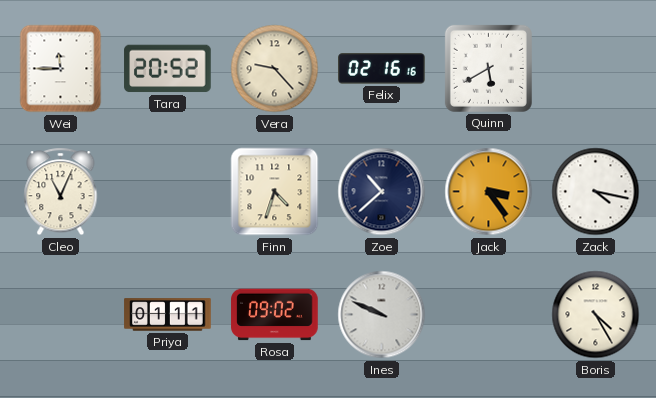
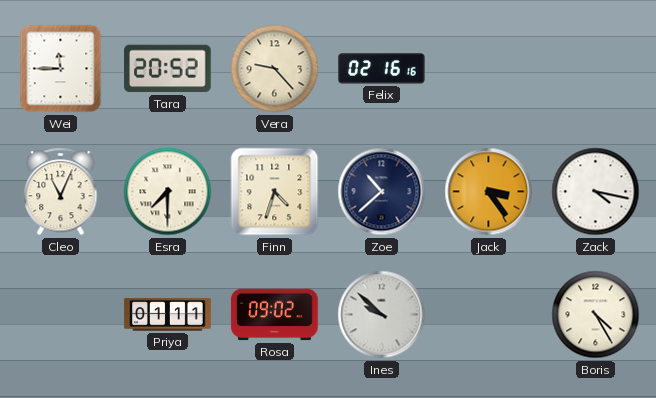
Quinn: 5:40 -> none
Esra: none -> 7:30
Ines: 9:49 -> 9:52
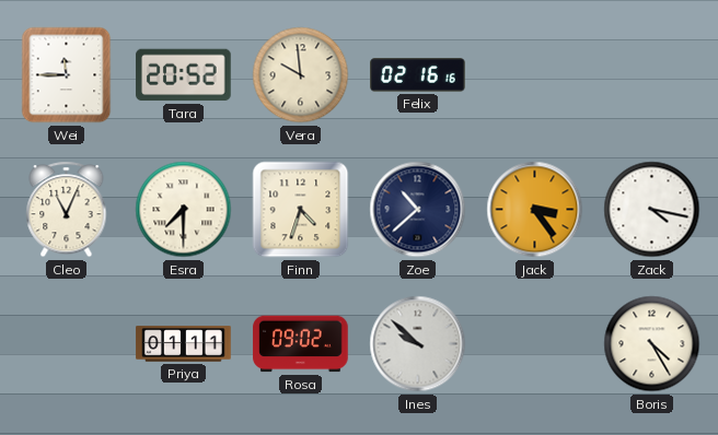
Vera: 9:23 -> 9:59
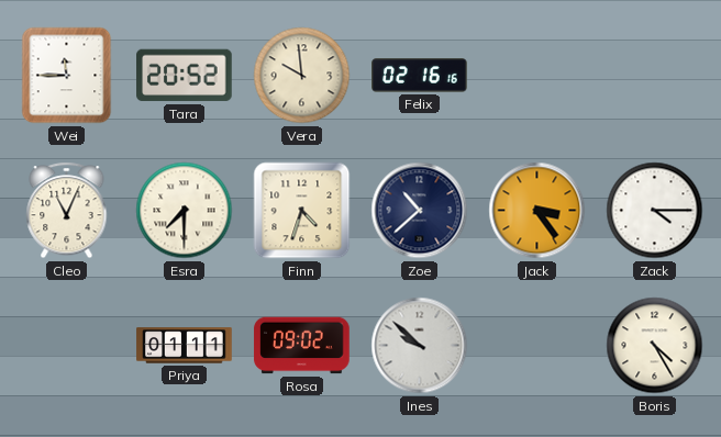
Zack: 4:17 -> 4:15
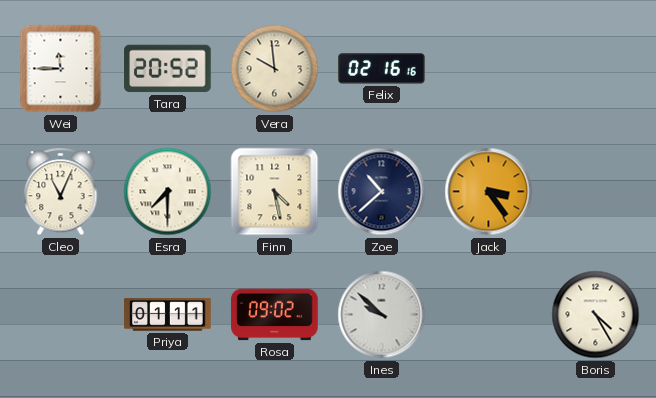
Finn: 4:33 -> 4:28
Zack: 4:15 -> none
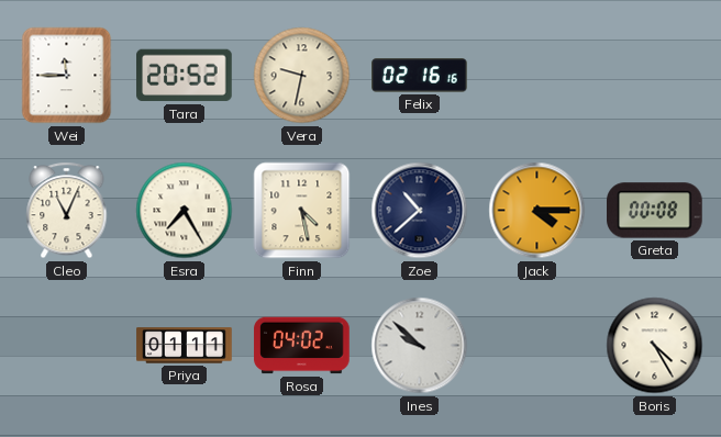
Vera: 9:59 -> 9:32
Esra: 7:30 -> 7:25
Jack: 3:24 -> 4:15
Greta: none -> 00:08
Rosa: 09:02 -> 04:02
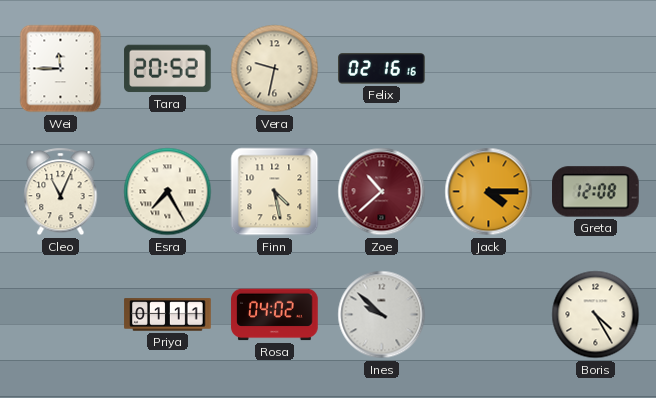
Zoe dial: navy -> burgundy
Greta: 00:08 -> 12:08
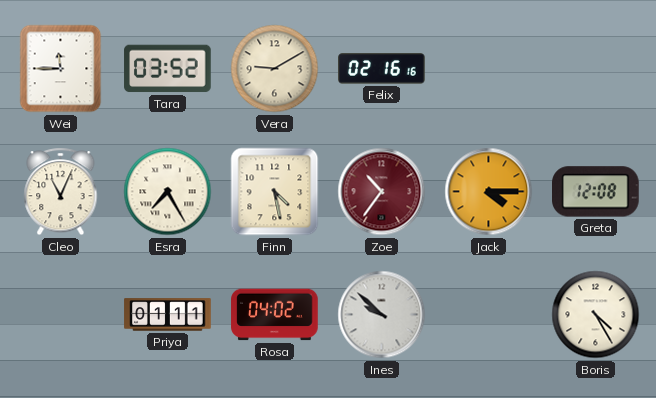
Tara: 20:52 -> 03:52
Vera: 9:32 -> 9:10
Zoe: 10:38 -> 10:36
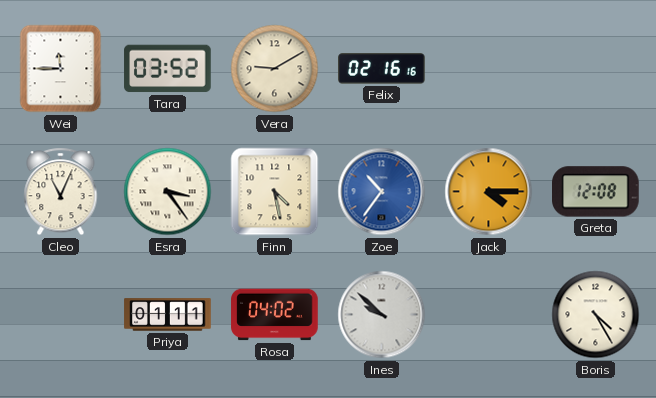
Esra: 7:25 -> 3:24
Zoe dial: burgundy -> blue
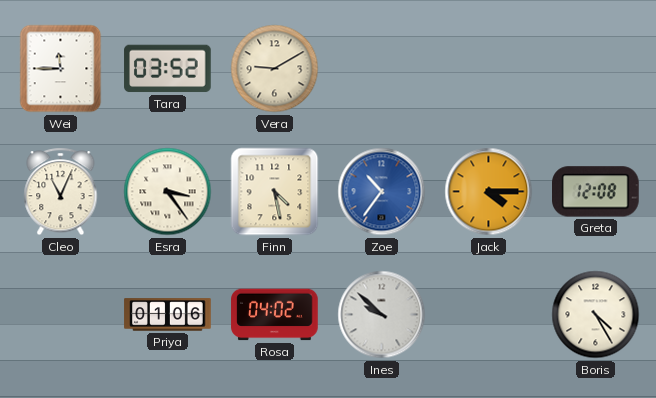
Felix: 02:16 -> none
Priya: 01:11 -> 01:06
